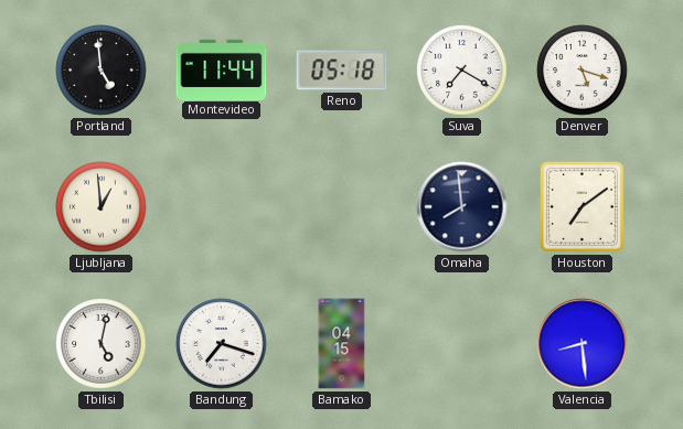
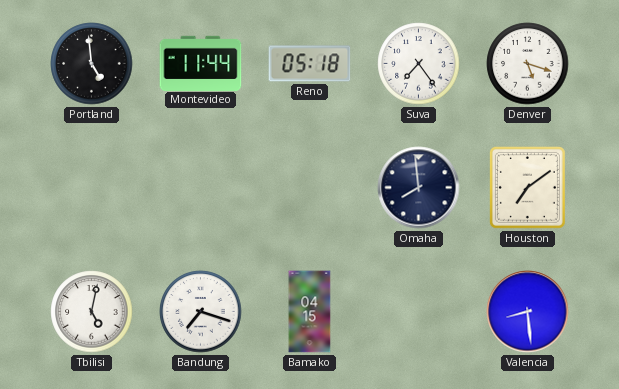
Suva: 7:20 -> 7:24
Ljubljana: 12:59 -> none
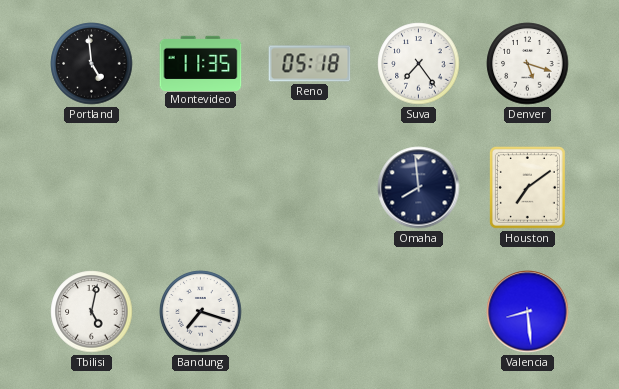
Montevideo: 11:44 -> 11:35
Bamako: 04:15 -> none
